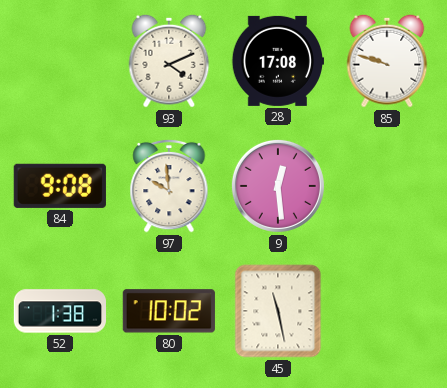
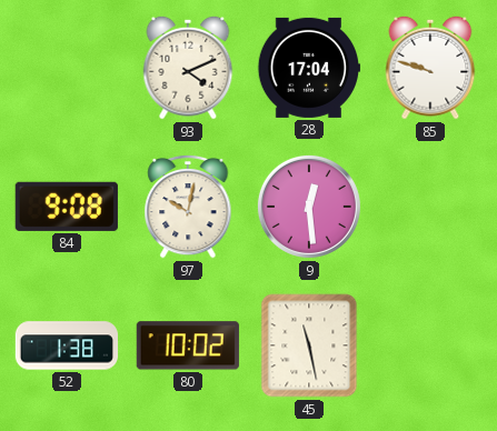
28: 17:08 -> 17:04
97: 9:59 -> 10:02
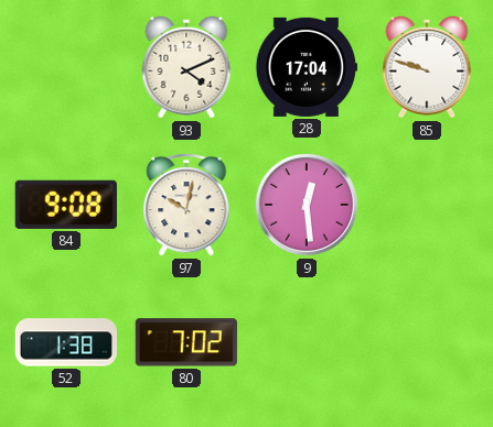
80: 10:02 -> 7:02
45: 11:28 -> none
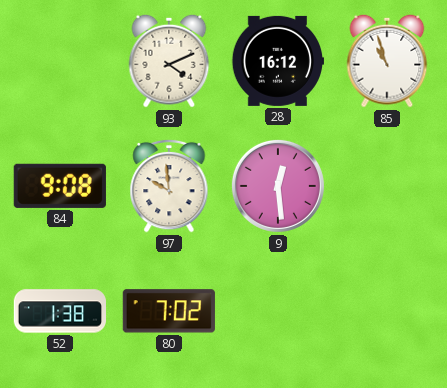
28: 17:04 -> 16:12
85: 9:48 -> 10:57
97: 10:02 -> 9:59
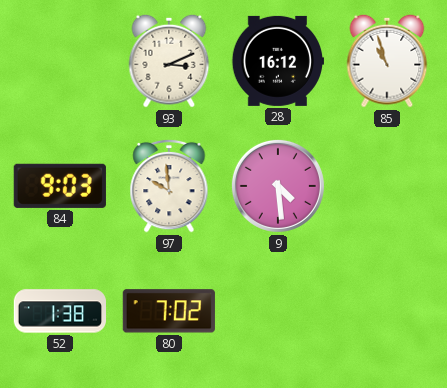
93: 4:11 -> 3:11
84: 9:08 -> 9:03
9: 12:29 -> 4:29
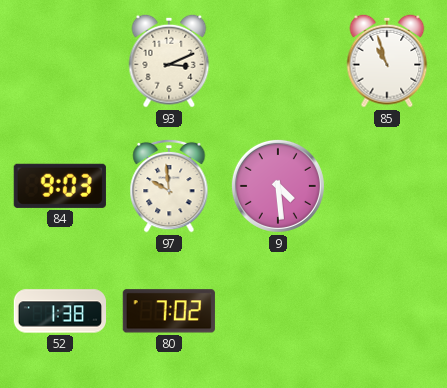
28: 16:12 -> none
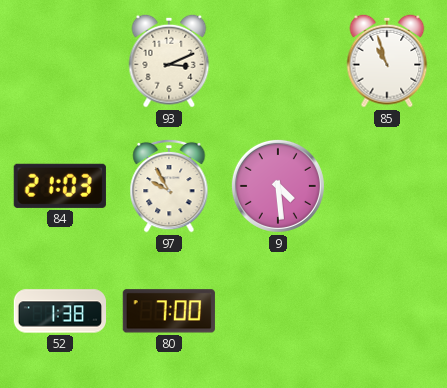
84: 9:03 -> 21:03
97: 9:59 -> 9:55
80: 7:02 -> 7:00
